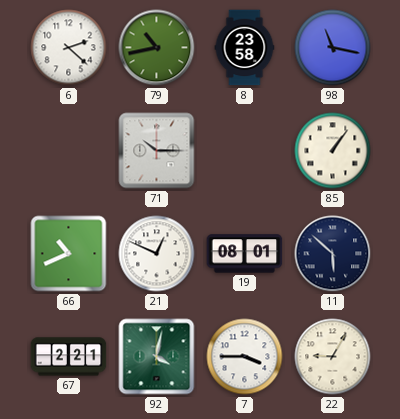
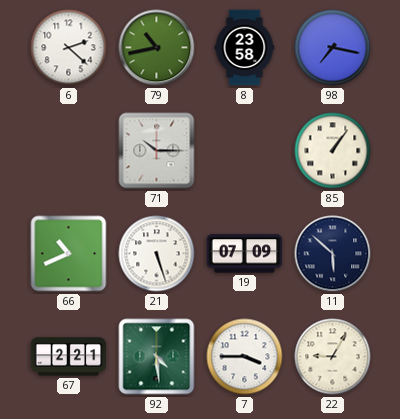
98: 11:17 -> 7:17
21: 12:49 -> 5:27
19: 08:01 -> 07:09
92: 4:02 -> 4:29
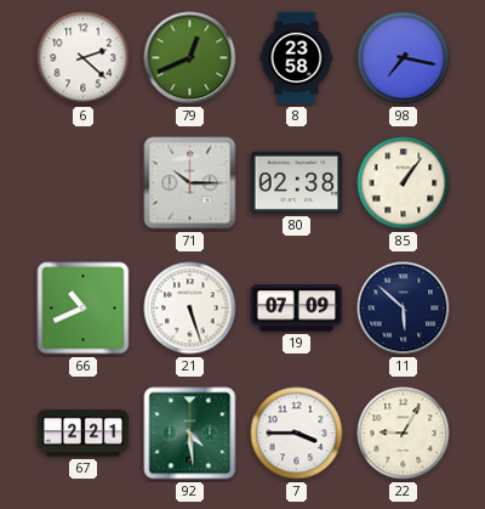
79: 10:43 -> 12:41
80: none -> 02:38
